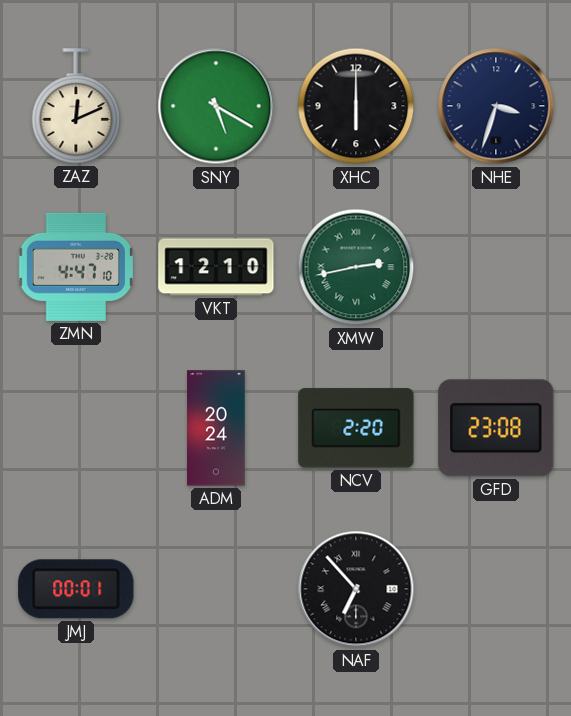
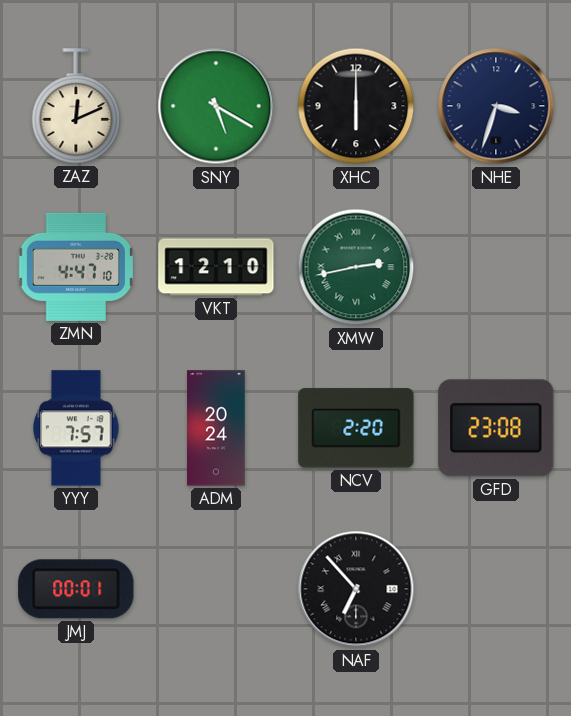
YYY: none -> 7:57
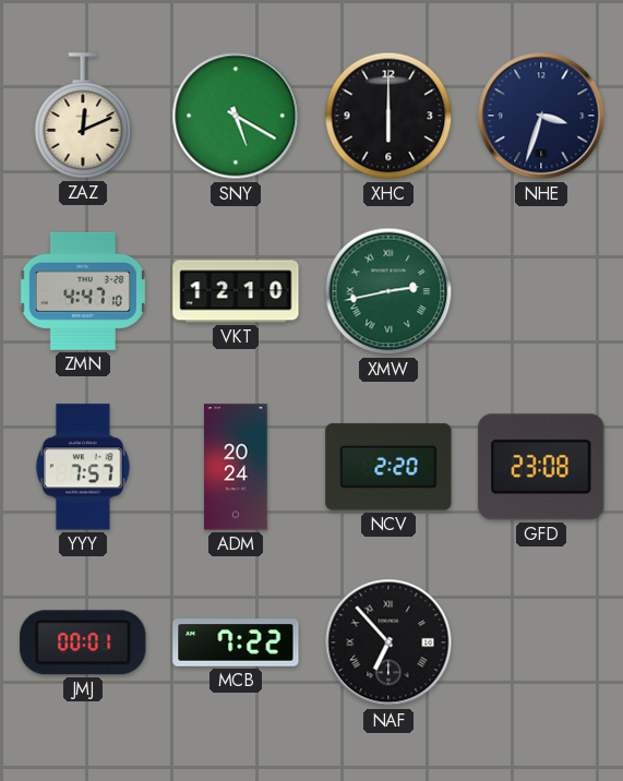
MCB: none -> 7:22
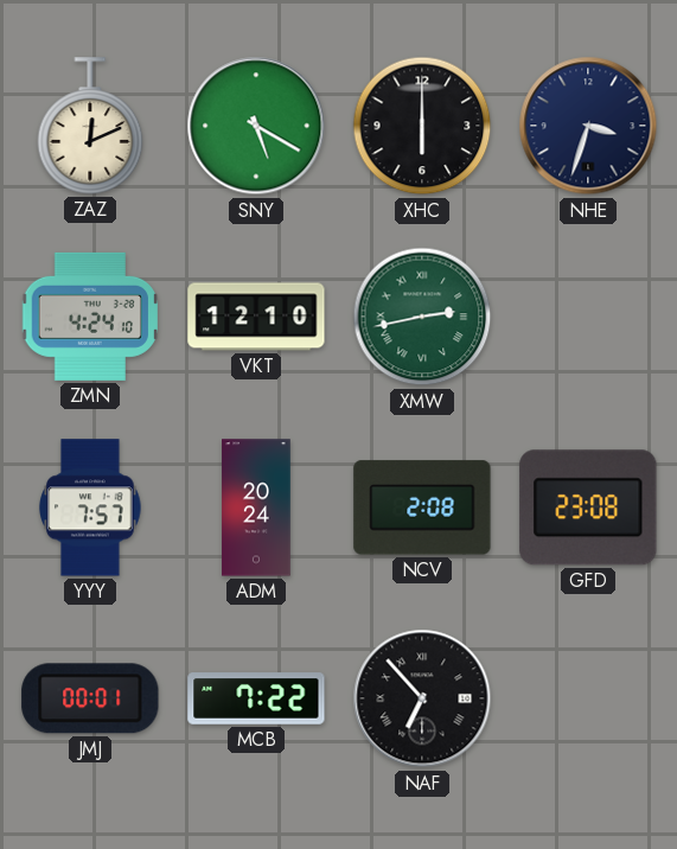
ZMN: 4:47 -> 4:24
NCV: 2:20 -> 2:08
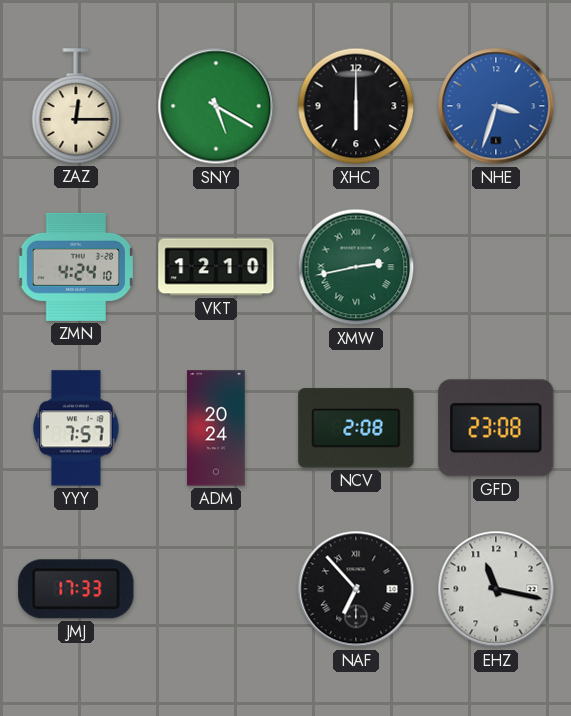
ZAZ: 12:11 -> 12:15
NHE dial: navy -> blue
JMJ: 00:01 -> 17:33
MCB: 7:22 -> none
EHZ: none -> 11:17
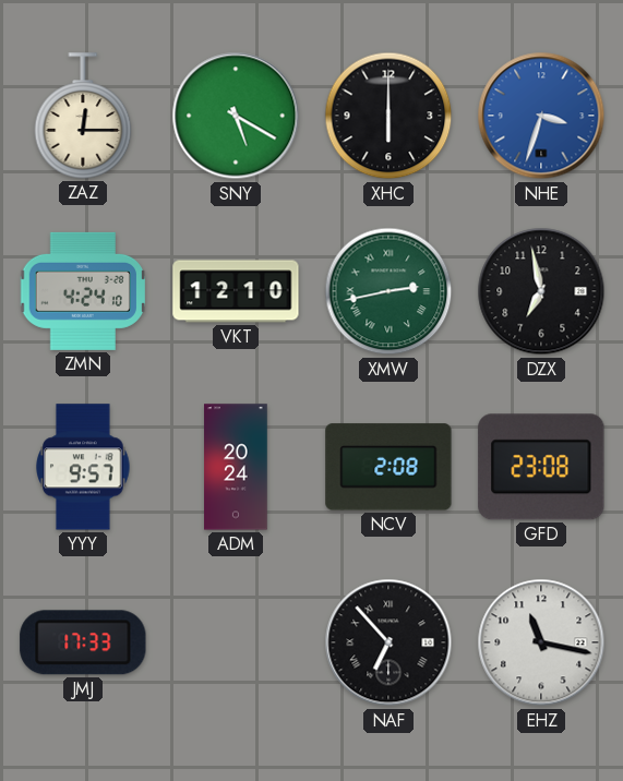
DZX: none -> 6:58
YYY: 7:57 -> 9:57
